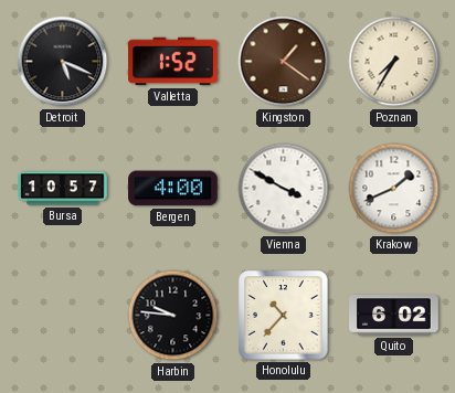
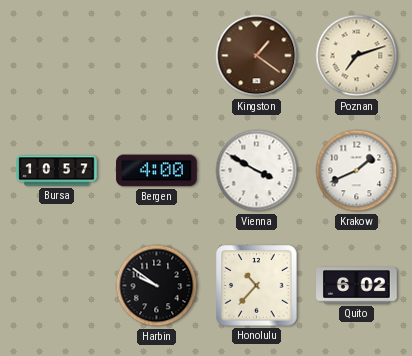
Detroit: 5:19 -> none
Valletta: 1:52 -> none
Poznan: 7:35 -> 7:12
Harbin: 9:46 -> 9:51
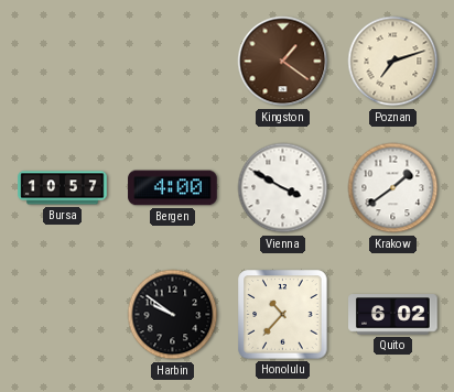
Krakow: 1:41 -> 1:39
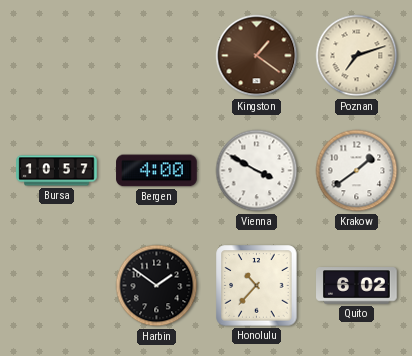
Harbin: 9:51 -> 1:51
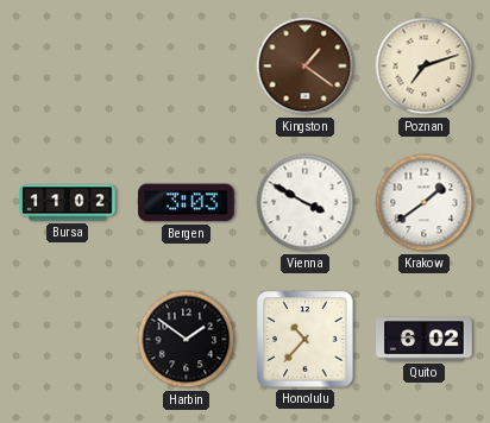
Bursa: 10:57 -> 11:02
Bergen: 4:00 -> 3:03
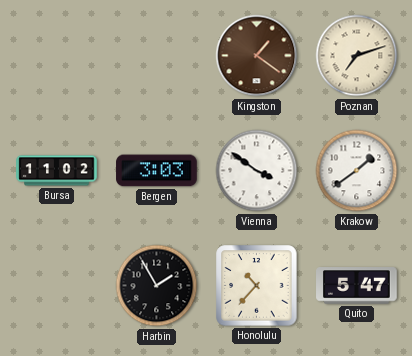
Vienna: 3:50 -> 3:51
Harbin: 1:51 -> 1:55
Quito: 6:02 -> 5:47
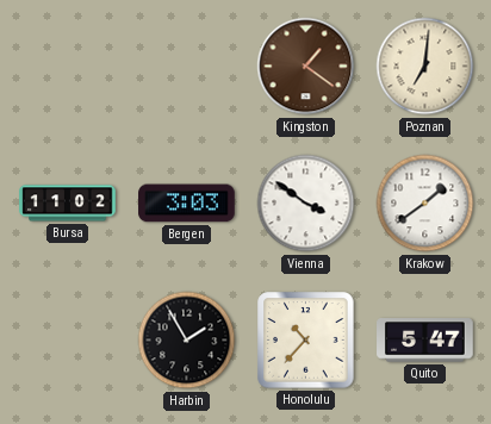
Poznan: 7:12 -> 7:01
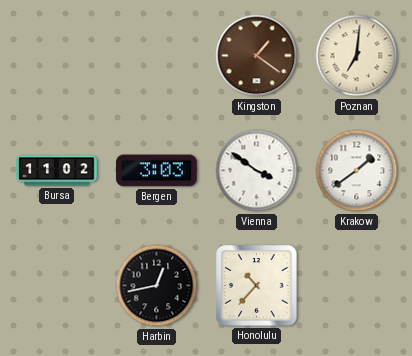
Harbin: 1:55 -> 12:43
Quito: 5:47 -> none
